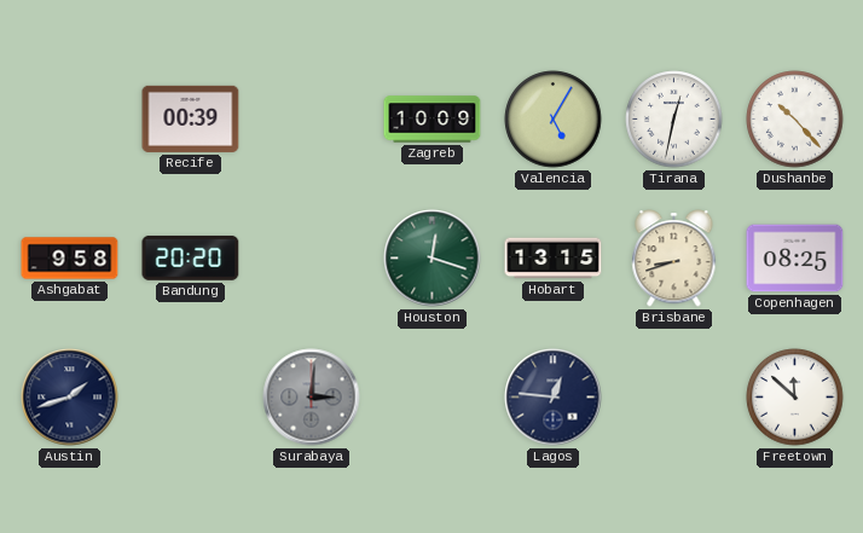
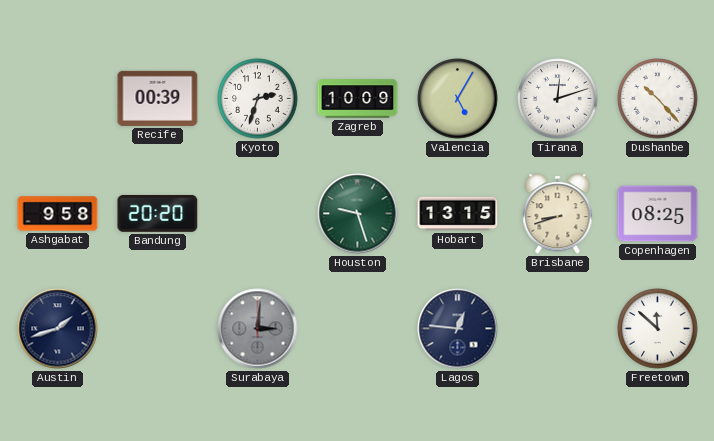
Kyoto: none -> 2:33
Tirana: 12:32 -> 12:12
Houston: 12:18 -> 9:27
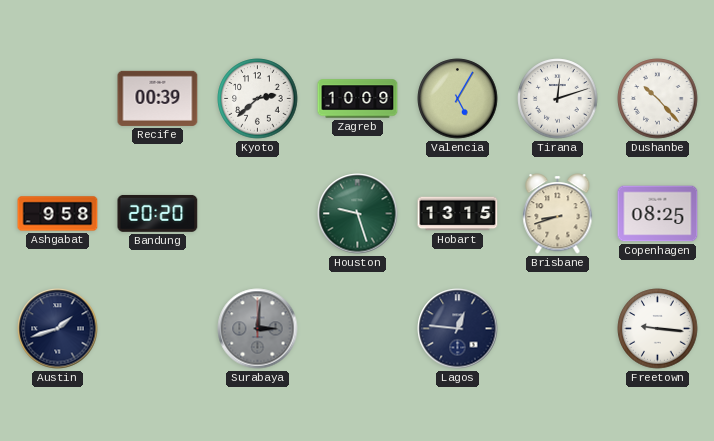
Kyoto: 2:33 -> 2:38
Freetown: 11:52 -> 9:16
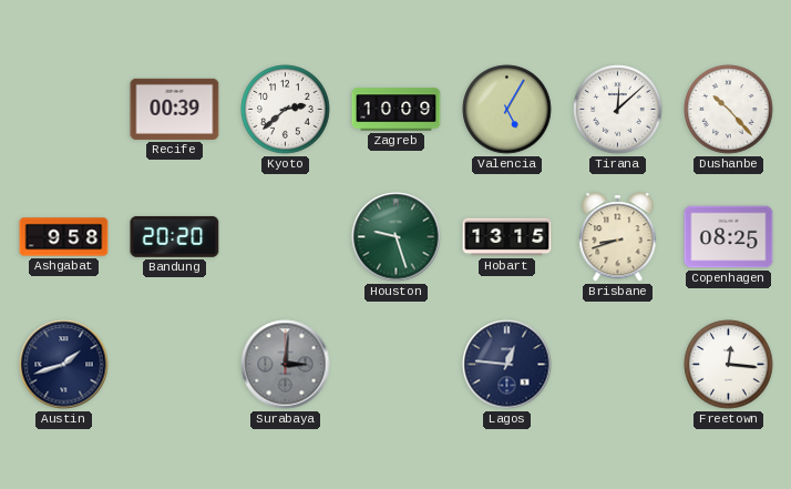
Tirana: 12:12 -> 12:08
Freetown: 9:16 -> 12:16
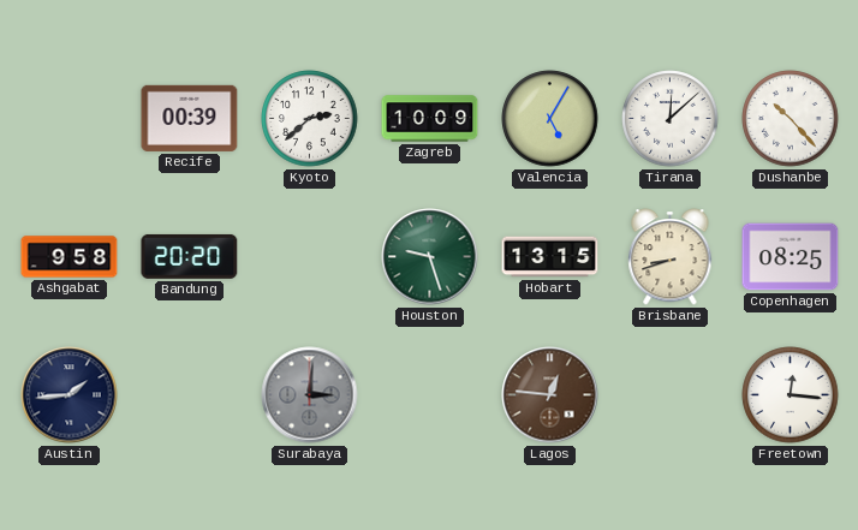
Austin: 1:42 -> 1:44
Lagos dial: navy -> brown
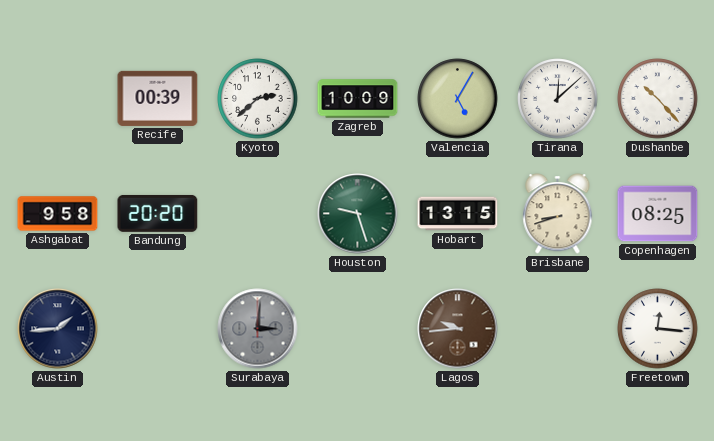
Lagos: 12:46 -> 9:44
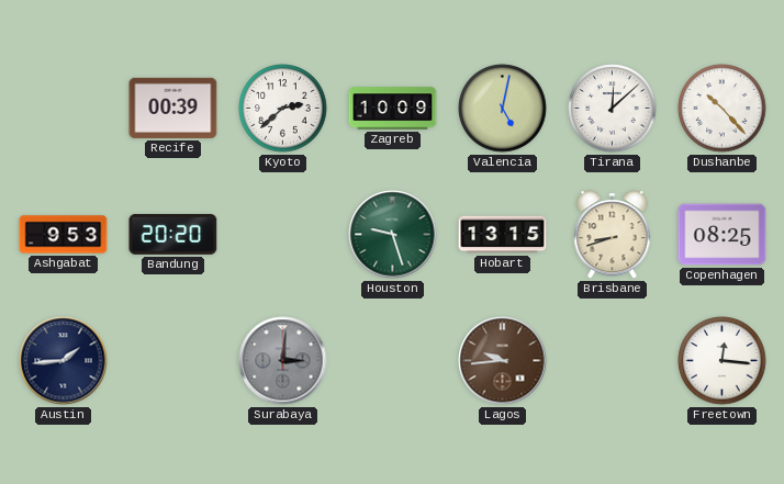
Valencia: 5:05 -> 5:02
Ashgabat: 9:58 -> 9:53
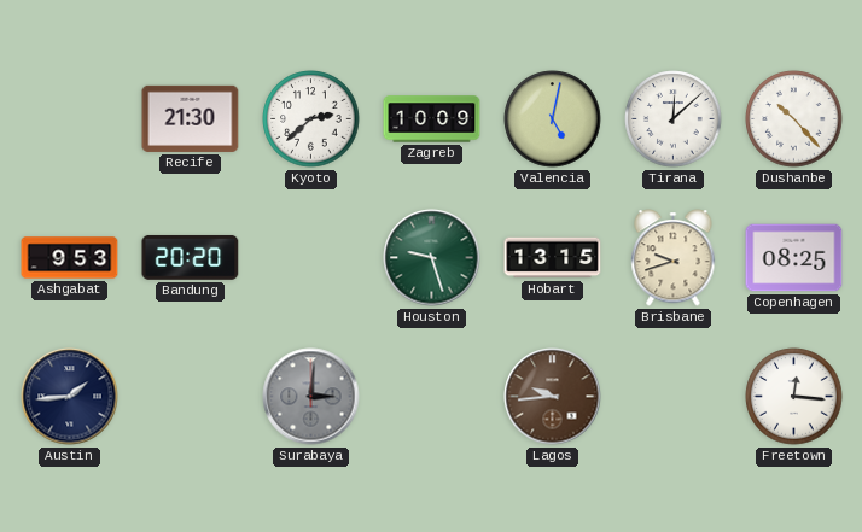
Recife: 00:39 -> 21:30
Brisbane: 8:42 -> 9:42
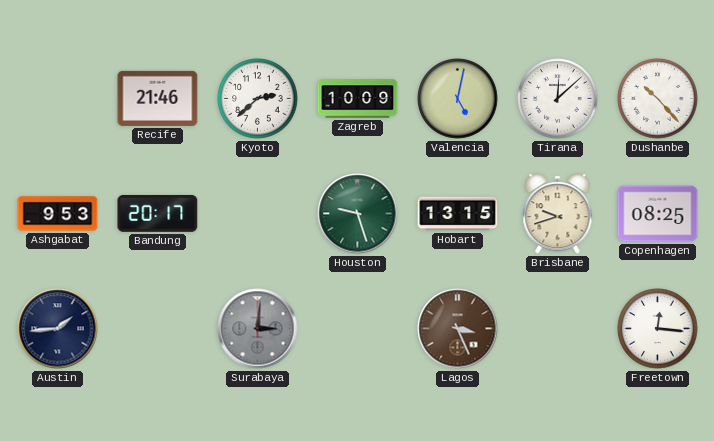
Recife: 21:30 -> 21:46
Bandung: 20:20 -> 20:17
Lagos: 9:44 -> 3:26
